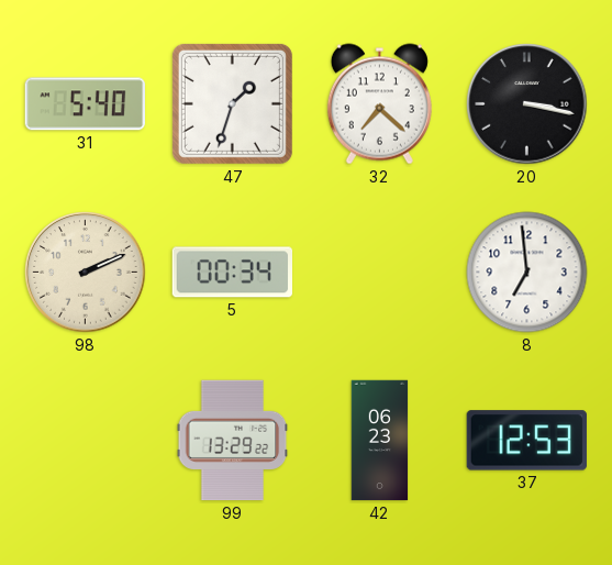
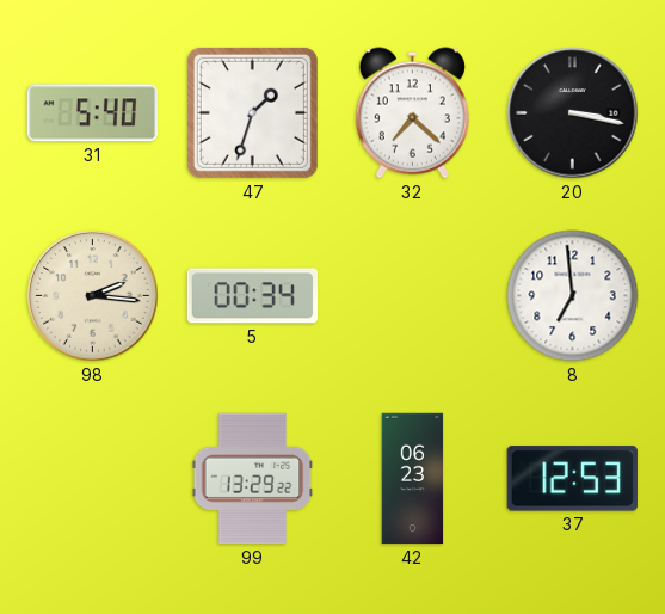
98: 2:11 -> 2:16
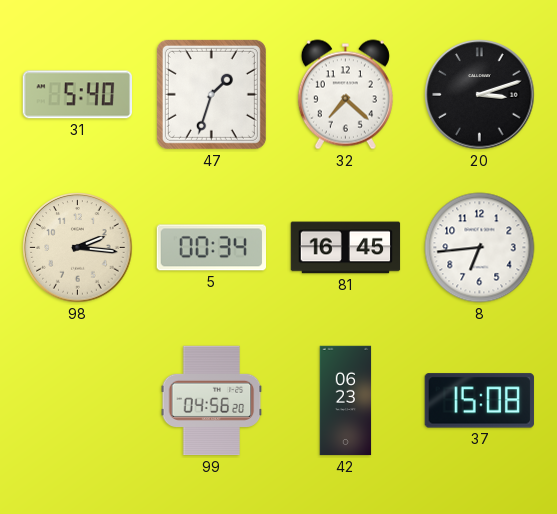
20: 3:17 -> 3:12
81: none -> 16:45
8: 6:59 -> 6:44
99: 13:29 -> 04:56
37: 12:53 -> 15:08
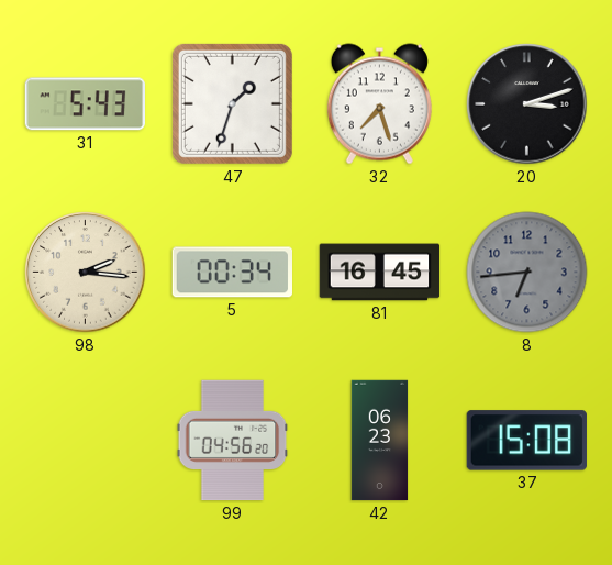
31: 5:40 -> 5:43
32: 7:22 -> 7:27
8 dial: white -> grey
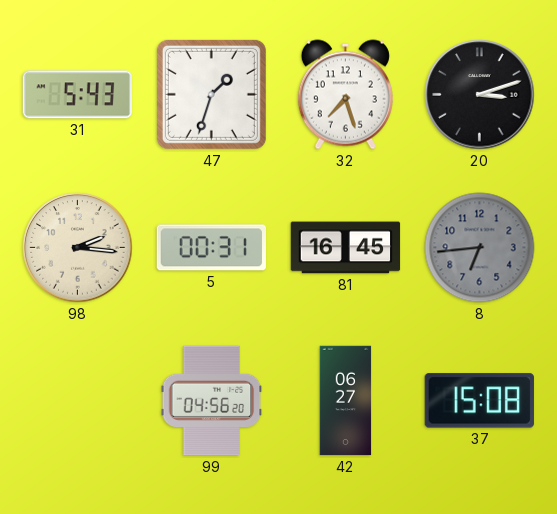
5: 00:34 -> 00:31
42: 06:23 -> 06:27
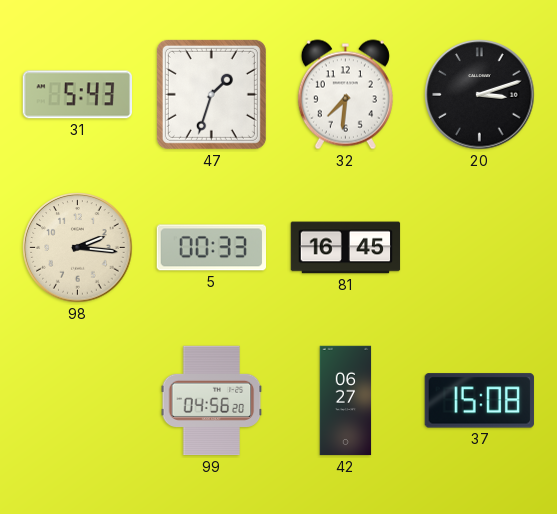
32: 7:27 -> 7:31
5: 00:31 -> 00:33
8: 6:44 -> none
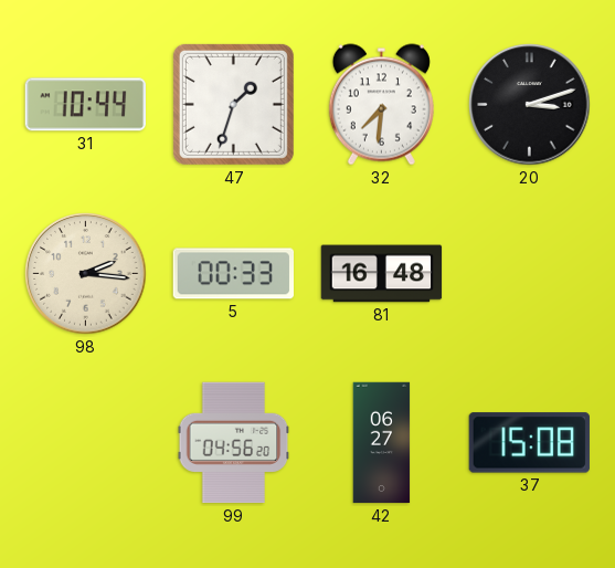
31: 5:43 -> 10:44
81: 16:45 -> 16:48
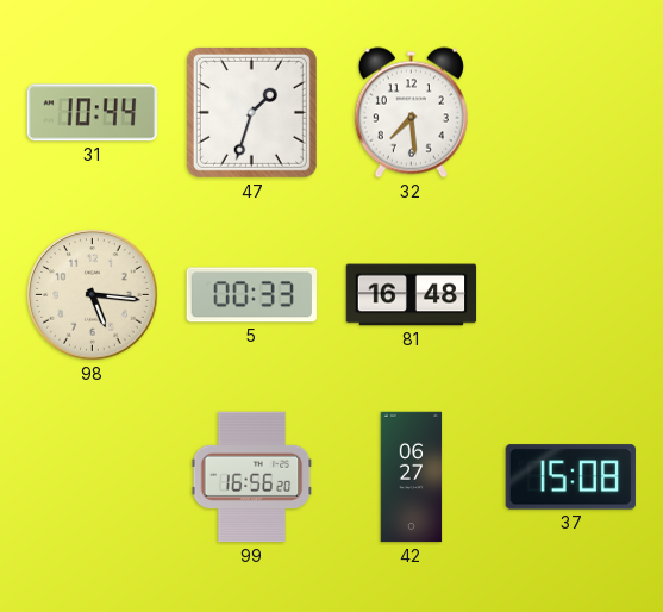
32: 7:31 -> 7:29
20: 3:12 -> none
98: 2:16 -> 5:16
99: 04:56 -> 16:56
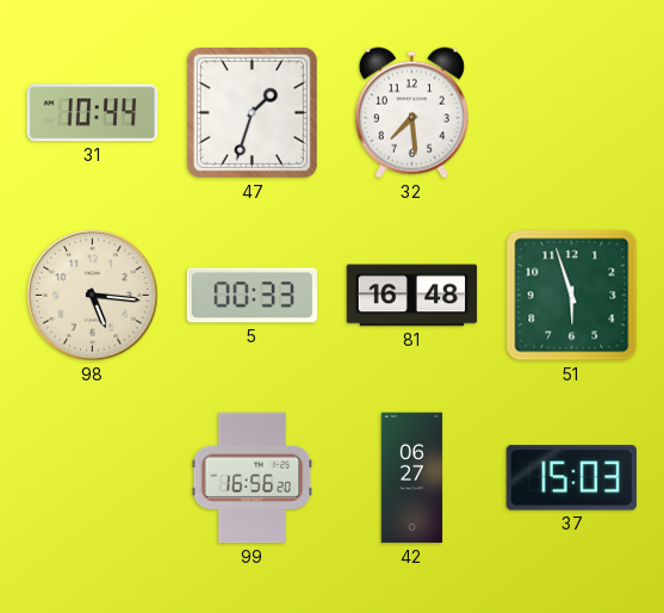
51: none -> 5:57
37: 15:08 -> 15:03
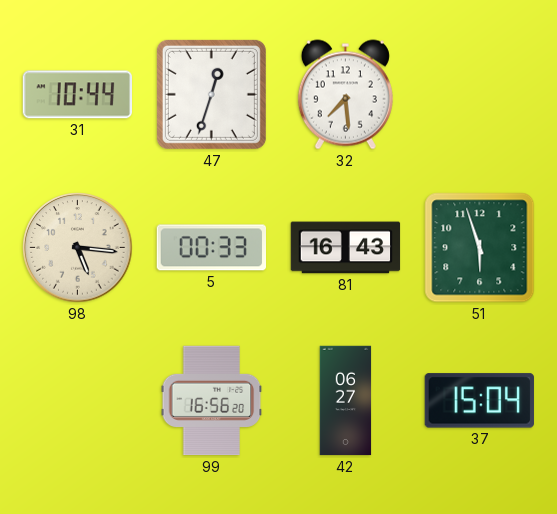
47: 1:33 -> 12:33
81: 16:48 -> 16:43
37: 15:03 -> 15:04
